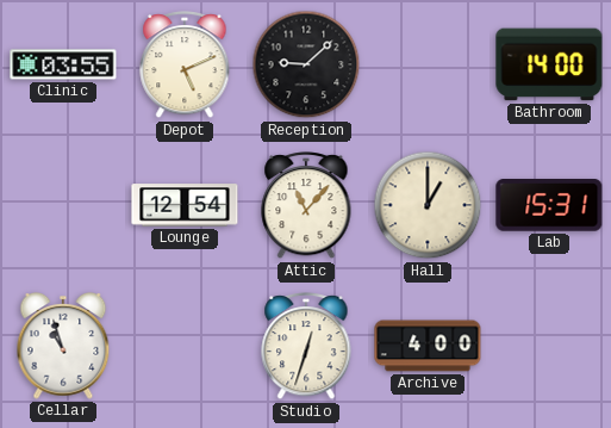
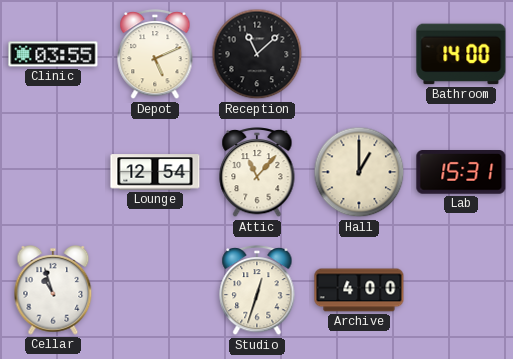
Reception: 9:08 -> 11:08
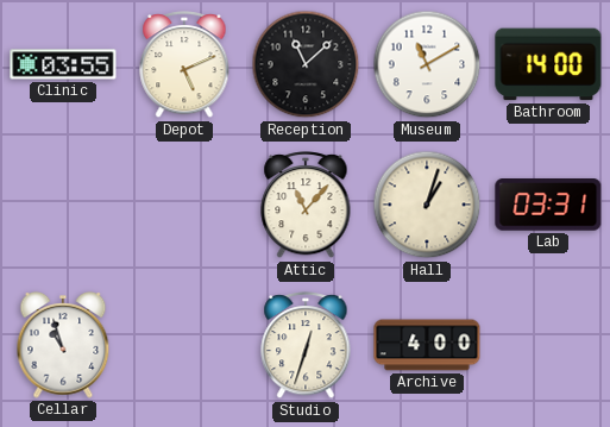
Museum: none -> 11:10
Lounge: 12:54 -> none
Hall: 1:00 -> 1:03
Lab: 15:31 -> 03:31
